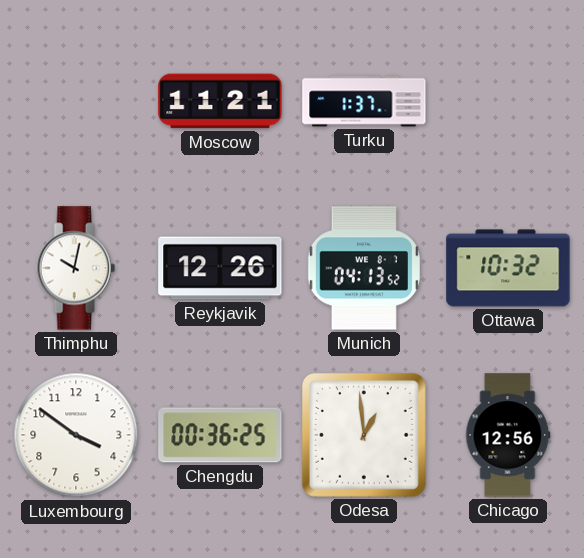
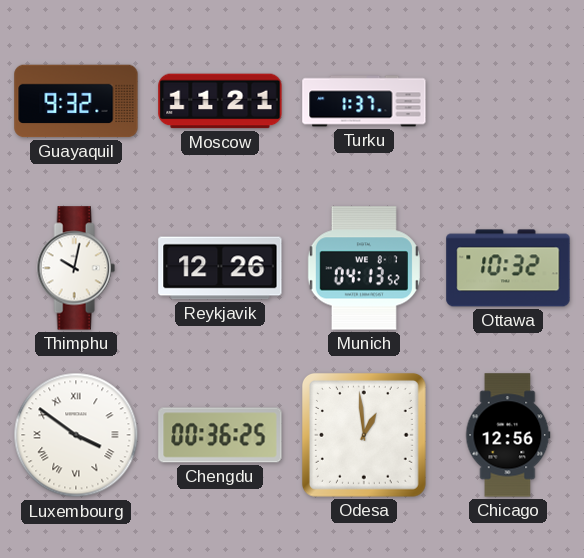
Guayaquil: none -> 9:32
Luxembourg numerals: Arabic -> Roman
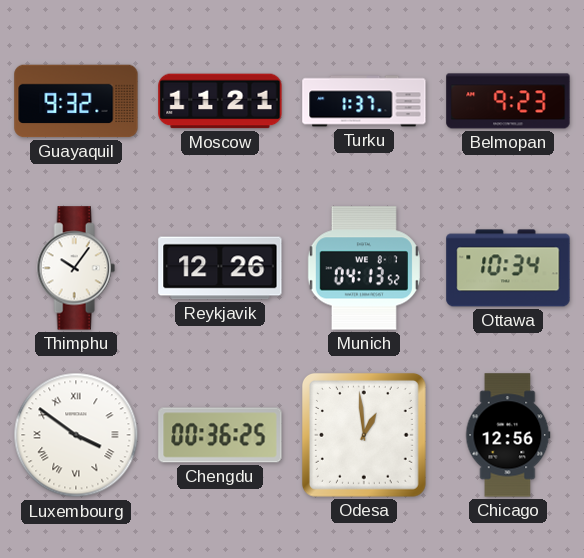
Belmopan: none -> 9:23
Thimphu: 10:02 -> 10:06
Ottawa: 10:32 -> 10:34
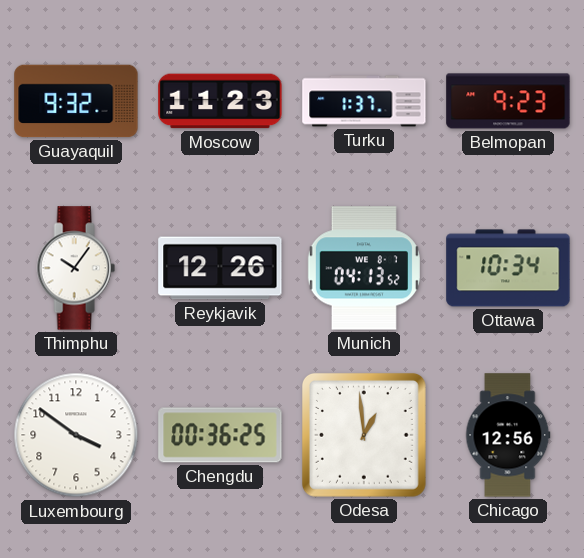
Moscow: 11:21 -> 11:23
Luxembourg numerals: Roman -> Arabic
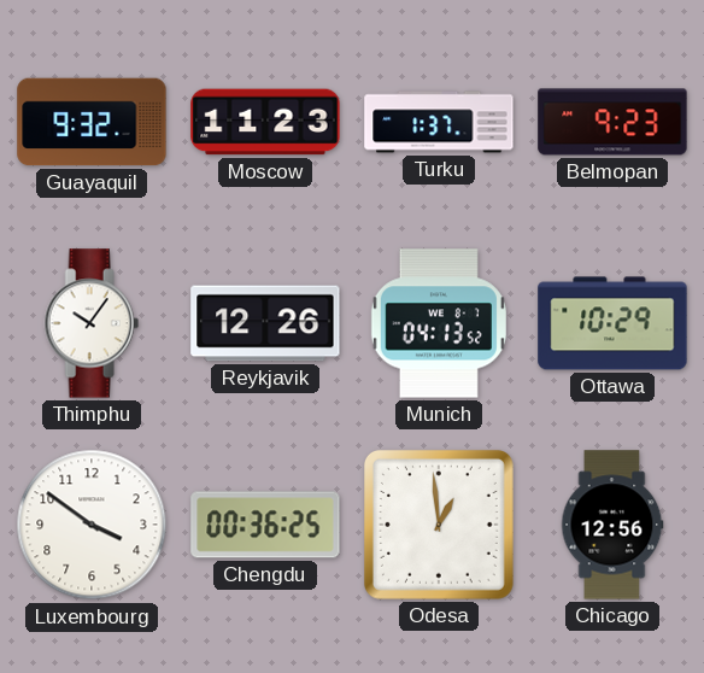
Ottawa: 10:34 -> 10:29
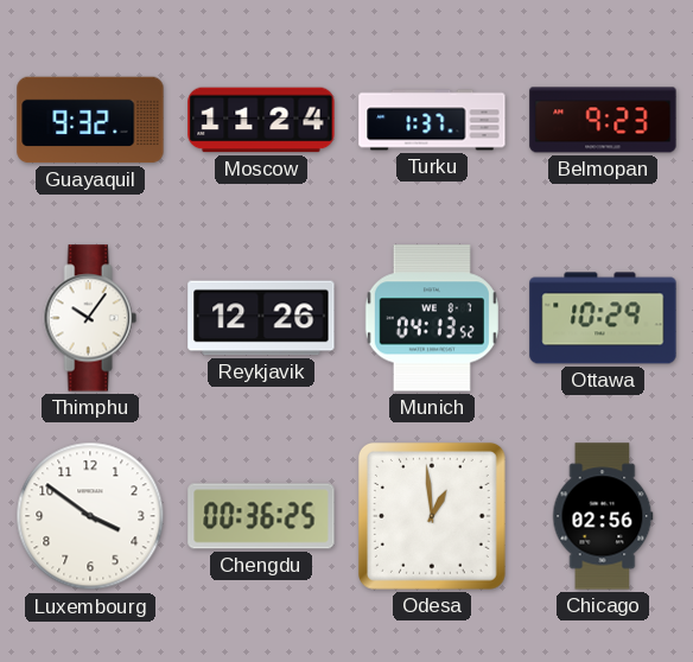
Moscow: 11:23 -> 11:24
Chicago: 12:56 -> 02:56
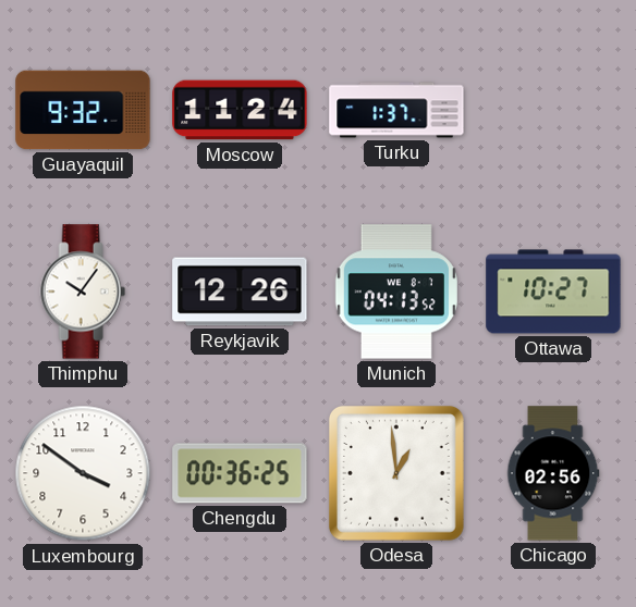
Belmopan: 9:23 -> none
Ottawa: 10:29 -> 10:27
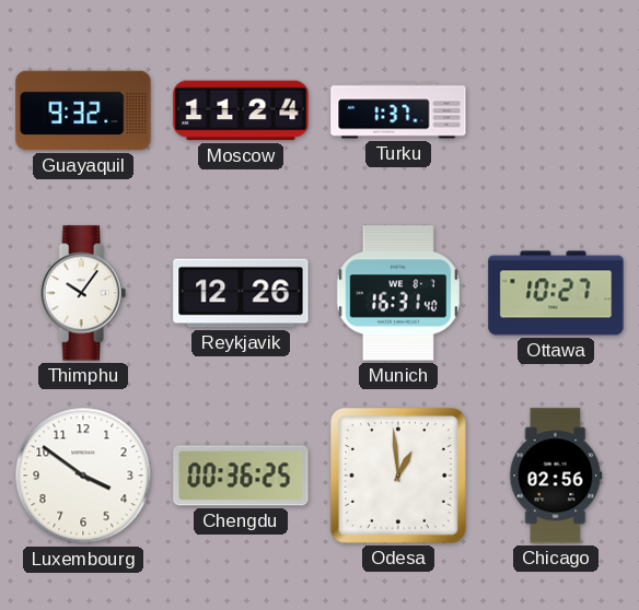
Munich: 04:13 -> 16:31
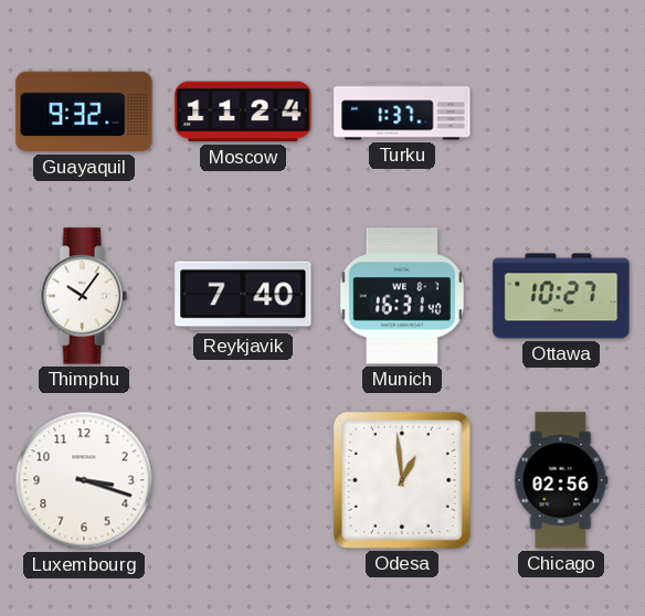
Reykjavik: 12:26 -> 7:40
Luxembourg: 3:51 -> 3:18
Chengdu: 00:36 -> none
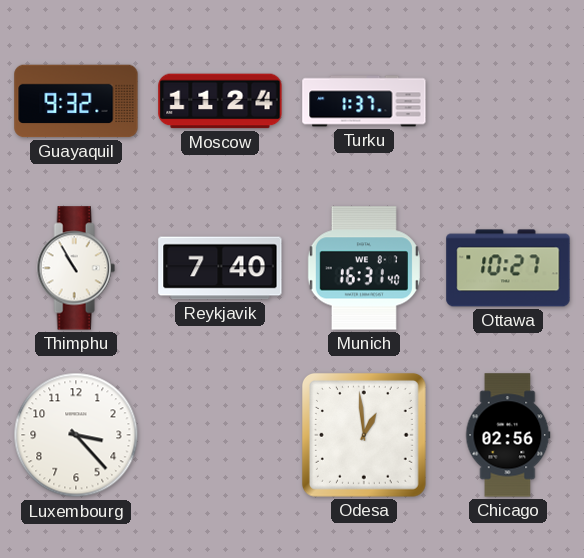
Thimphu: 10:06 -> 10:55
Luxembourg: 3:18 -> 3:23
